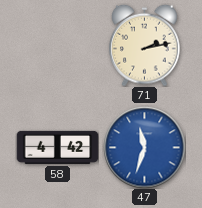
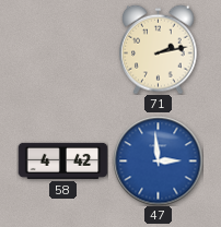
47: 11:33 -> 2:59
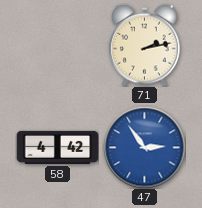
47: 2:59 -> 2:54
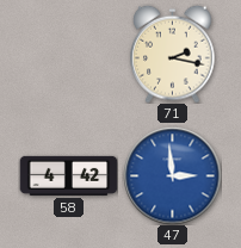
71: 2:13 -> 2:17
47: 2:54 -> 2:59
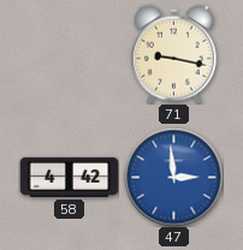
71: 2:17 -> 9:17
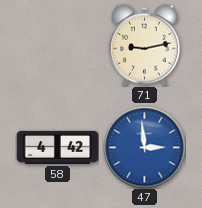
71: 9:17 -> 9:13
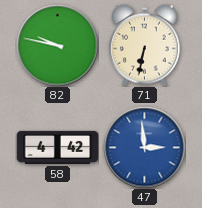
82: none -> 9:47
71: 9:13 -> 6:32
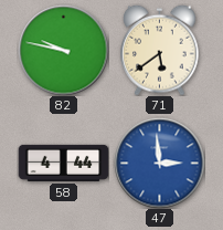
71: 6:32 -> 5:39
58: 4:42 -> 4:44
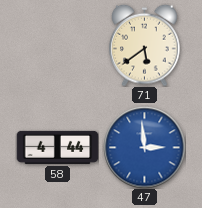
82: 9:47 -> none
